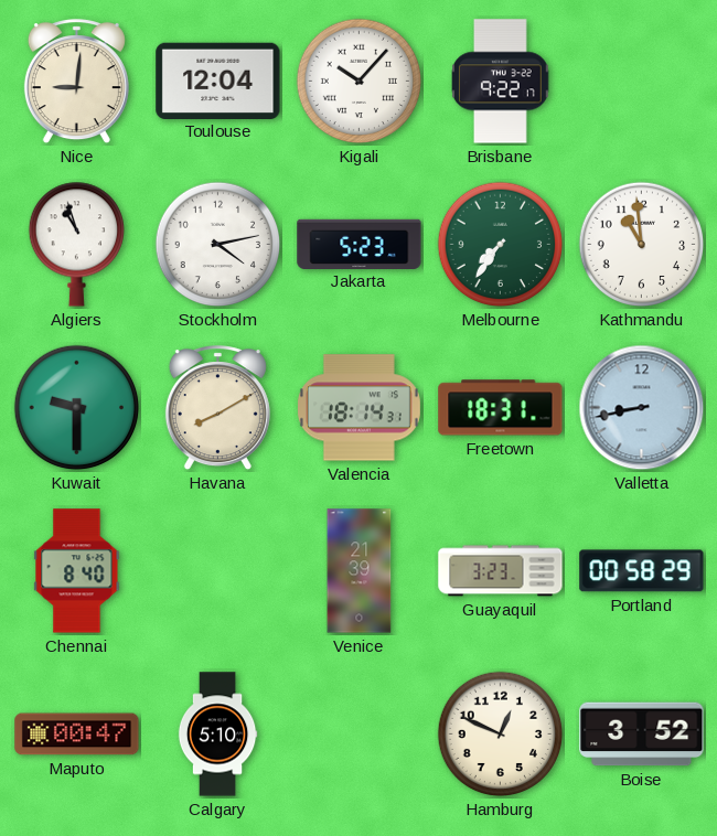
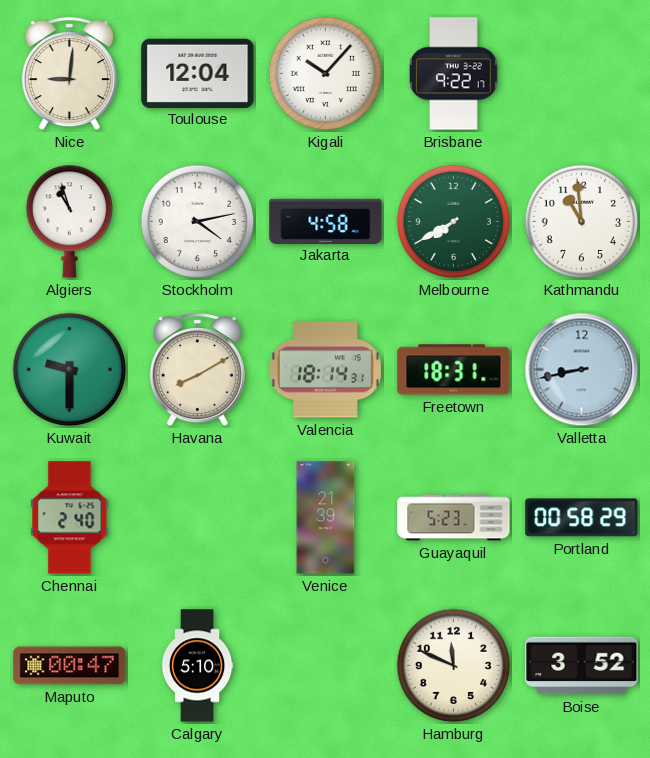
Jakarta: 5:23 -> 4:58
Melbourne: 7:36 -> 7:40
Chennai: 8:40 -> 2:40
Guayaquil: 3:23 -> 5:23
Hamburg: 12:49 -> 11:49
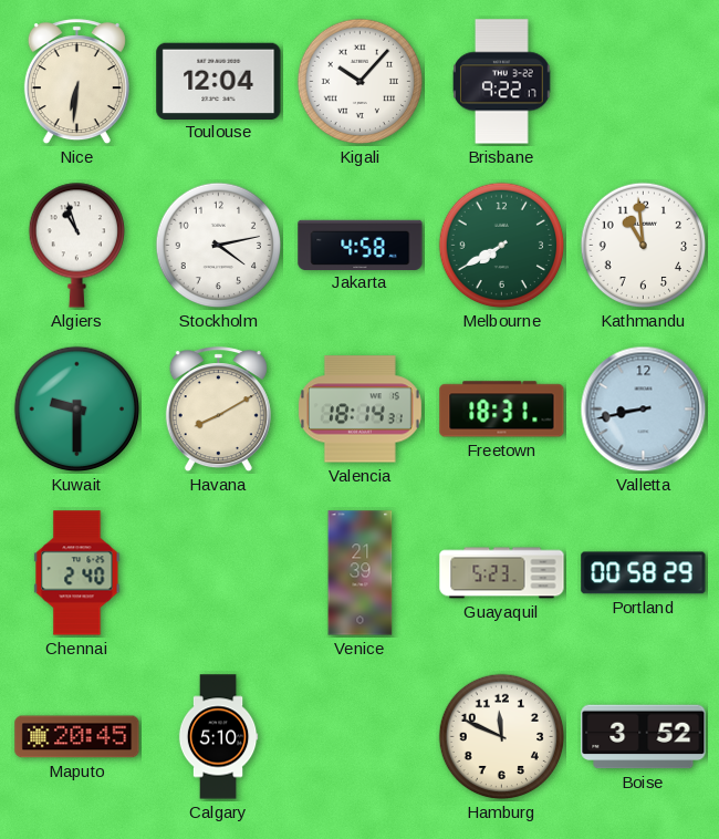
Nice: 9:01 -> 6:31
Maputo: 00:47 -> 20:45
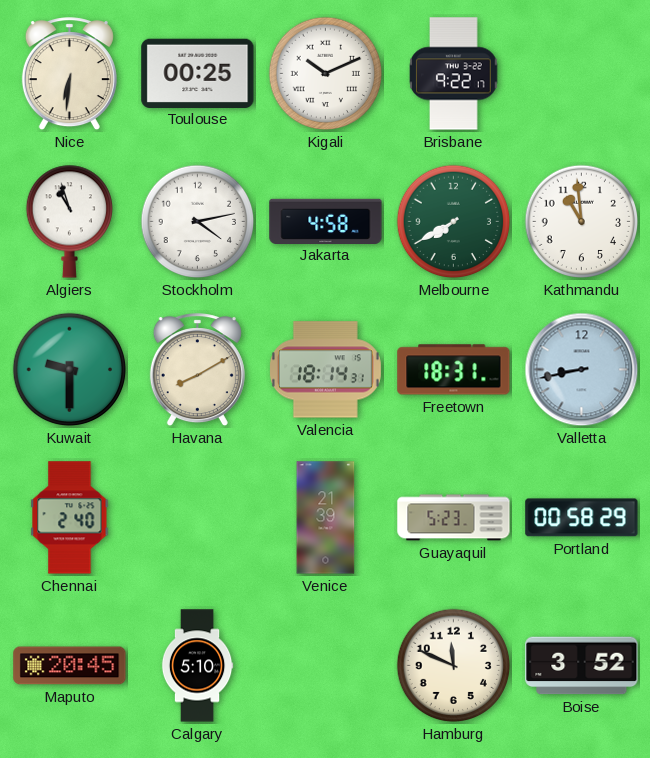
Toulouse: 12:04 -> 00:25
Kigali: 10:07 -> 10:11
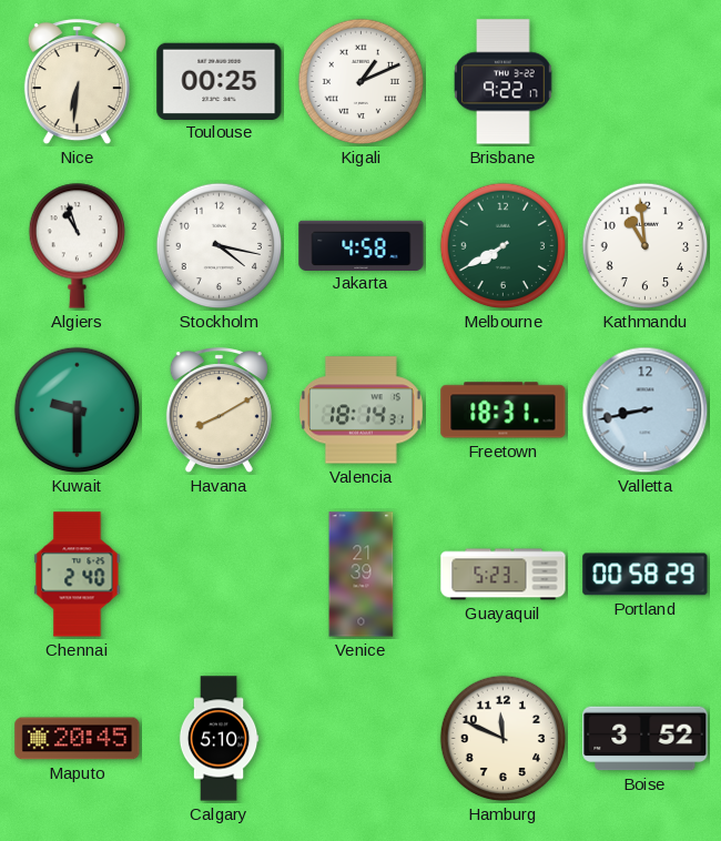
Kigali: 10:11 -> 1:11
Stockholm: 4:13 -> 4:17
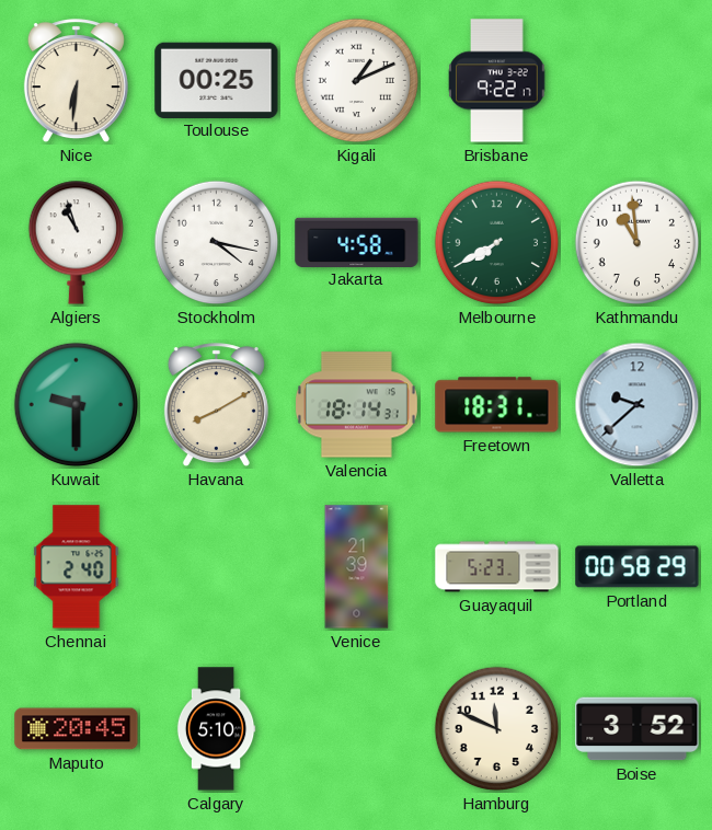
Valletta: 8:43 -> 9:38
